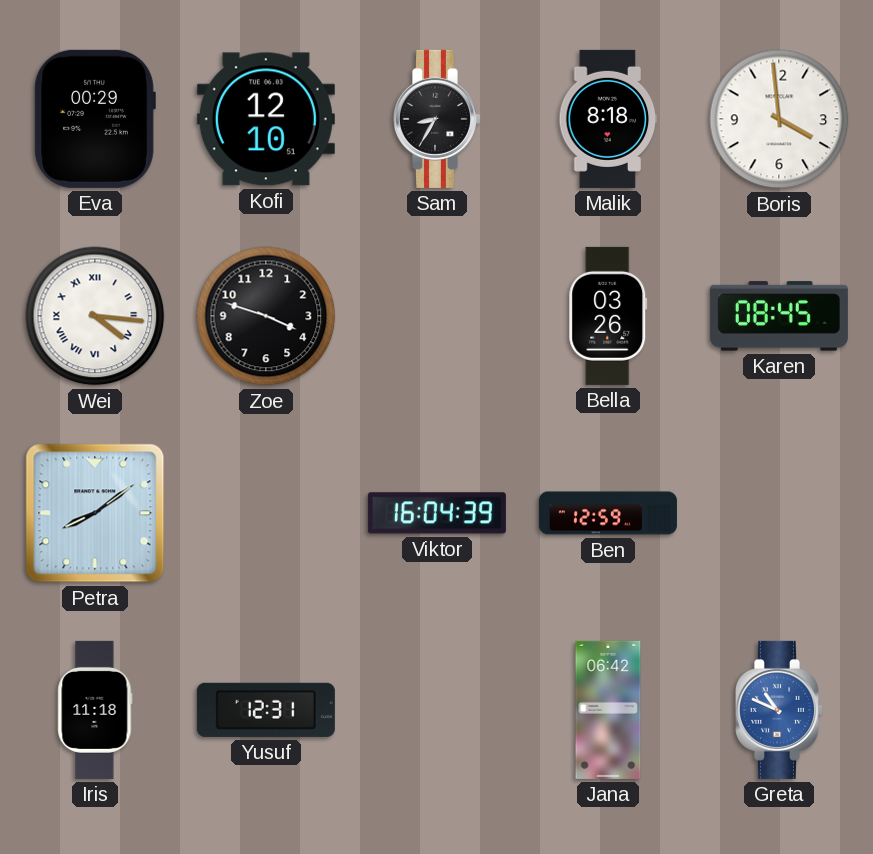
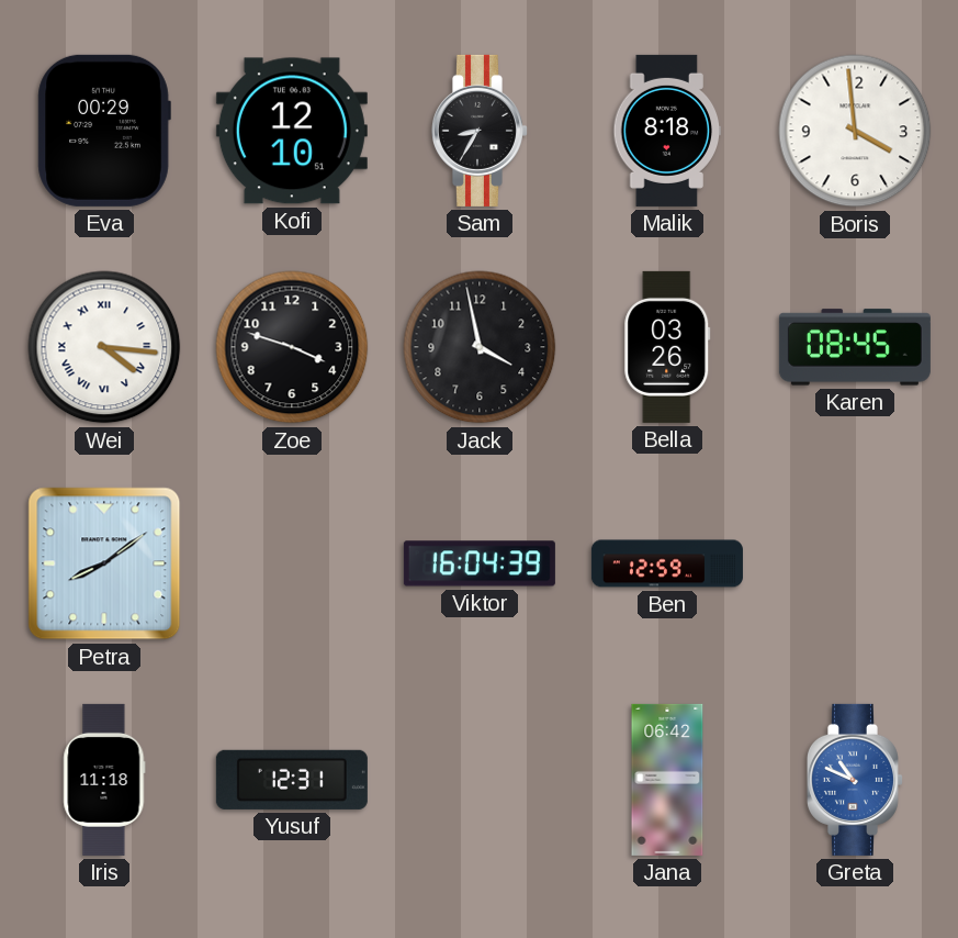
Jack: none -> 3:58
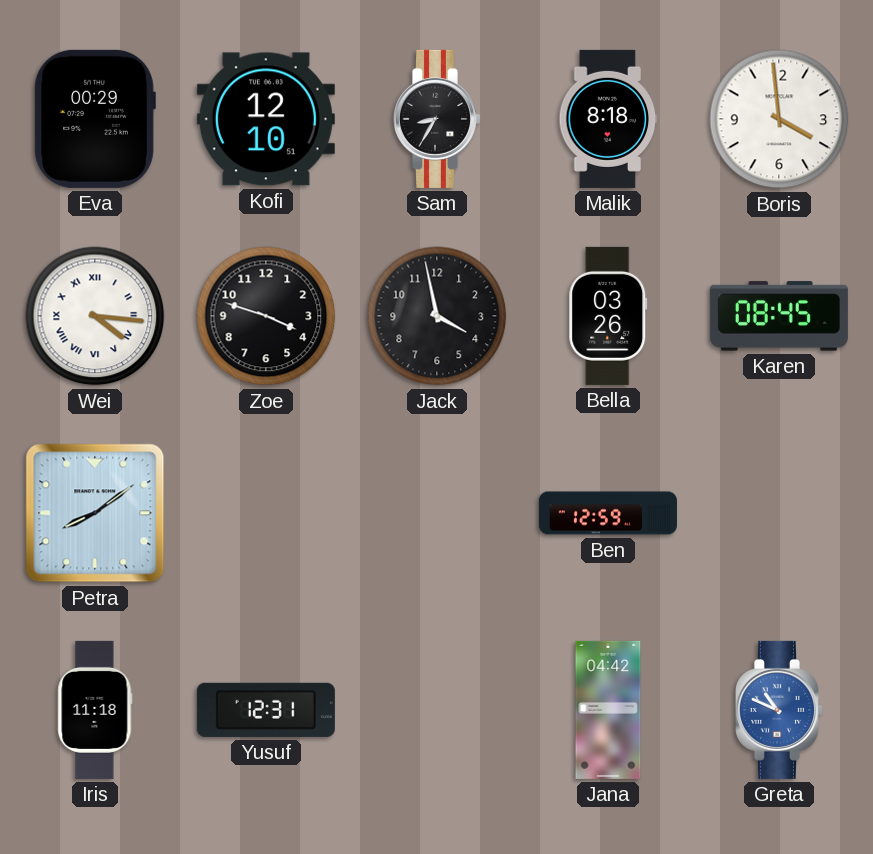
Viktor: 16:04 -> none
Jana: 06:42 -> 04:42
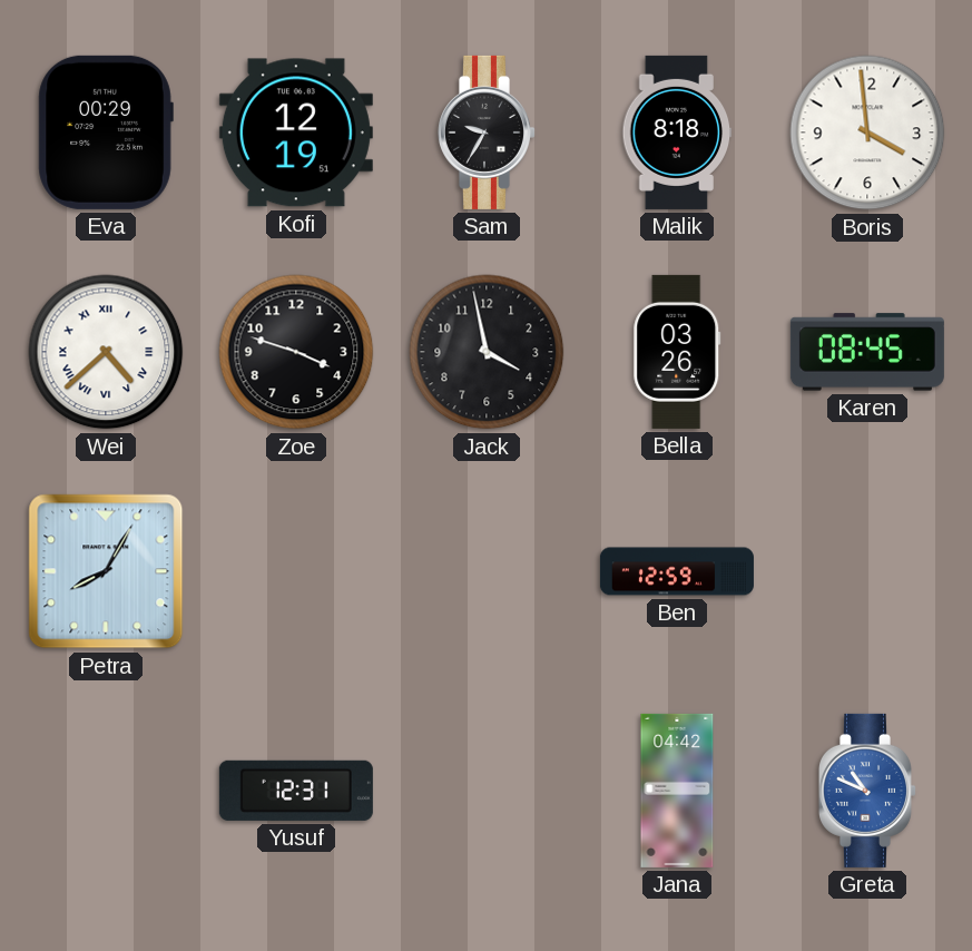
Kofi: 12:10 -> 12:19
Sam: 8:35 -> 9:35
Wei: 4:16 -> 4:38
Petra: 8:09 -> 8:05
Iris: 11:18 -> none
